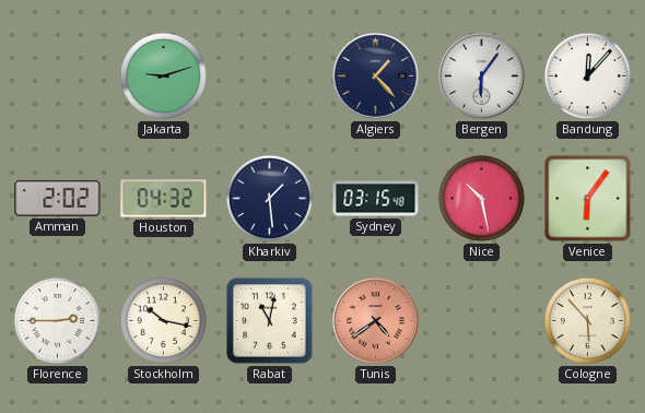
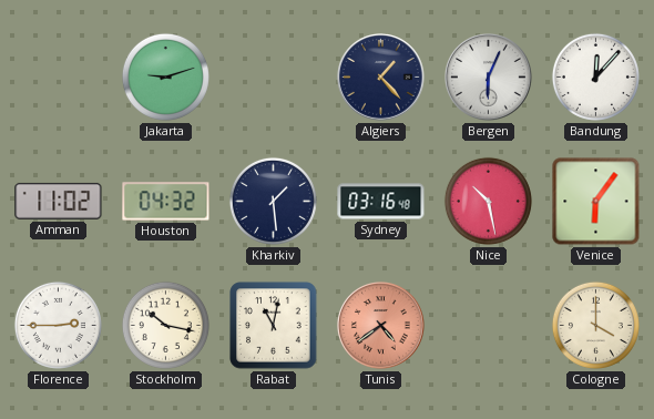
Bergen: 6:06 -> 6:04
Amman: 2:02 -> 11:02
Sydney: 03:15 -> 03:16
Cologne: 5:53 -> 4:00
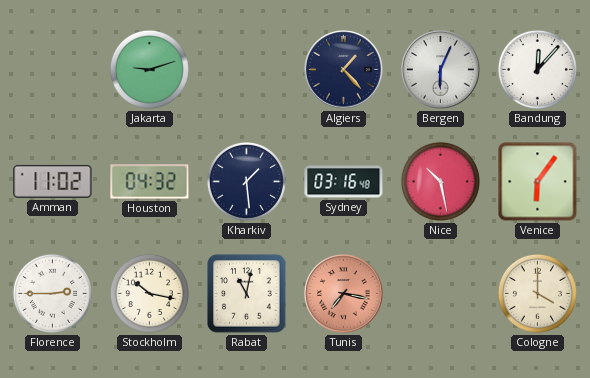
Tunis: 4:39 -> 7:17
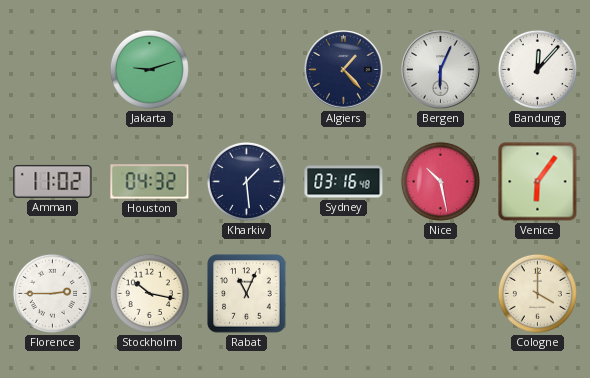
Rabat: 11:02 -> 11:04
Tunis: 7:17 -> none
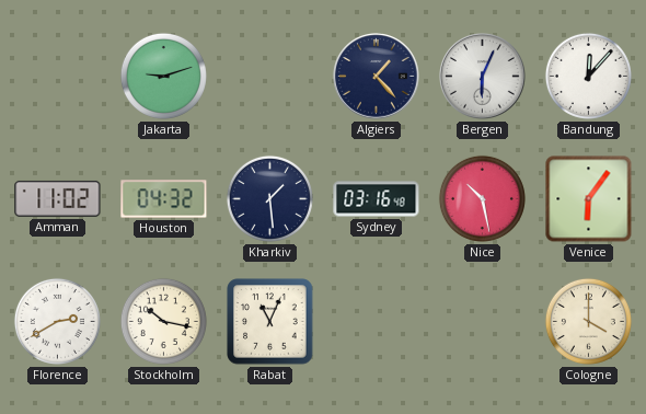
Florence: 2:45 -> 2:40
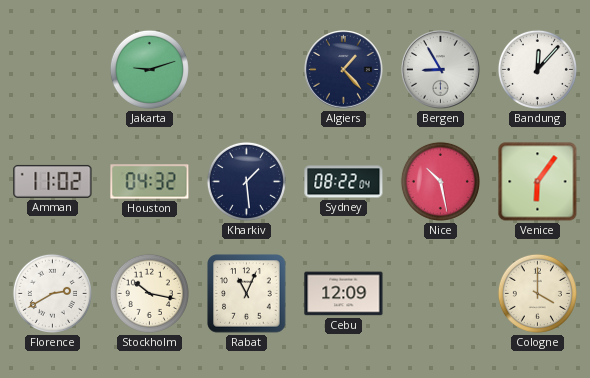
Bergen: 6:04 -> 8:55
Sydney: 03:16 -> 08:22
Cebu: none -> 12:09
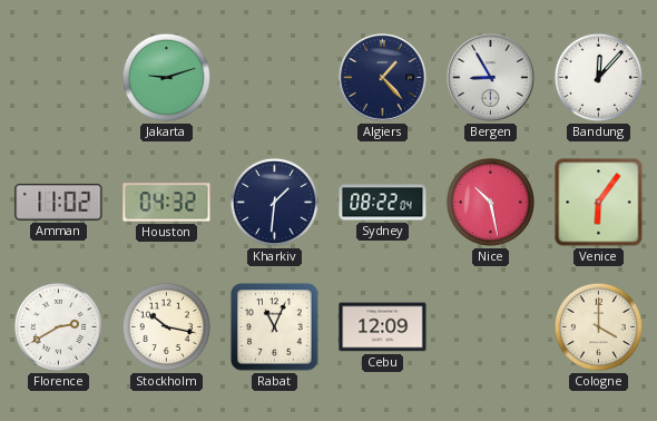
Kharkiv: 1:29 -> 1:31
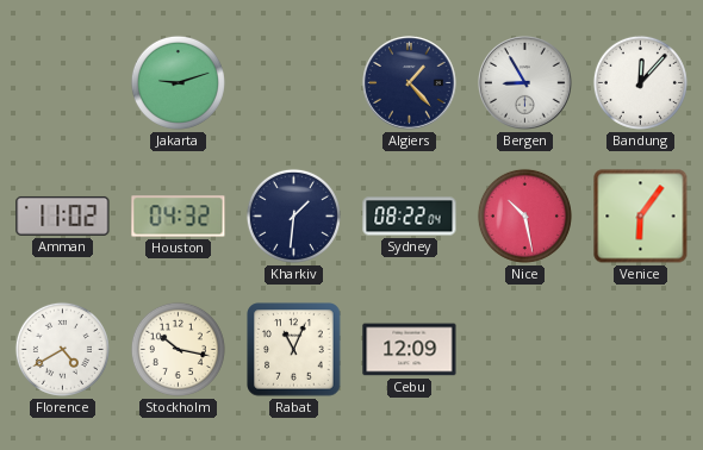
Florence: 2:40 -> 4:40
Cologne: 4:00 -> none
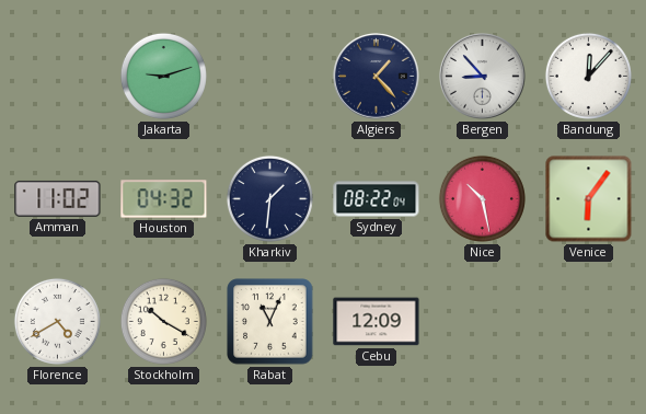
Bergen: 8:55 -> 8:53
Stockholm: 10:17 -> 10:20
